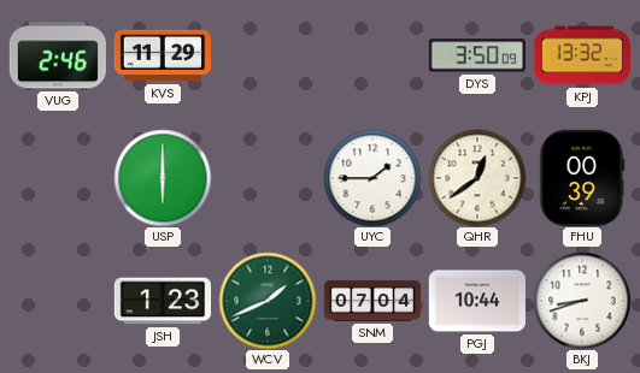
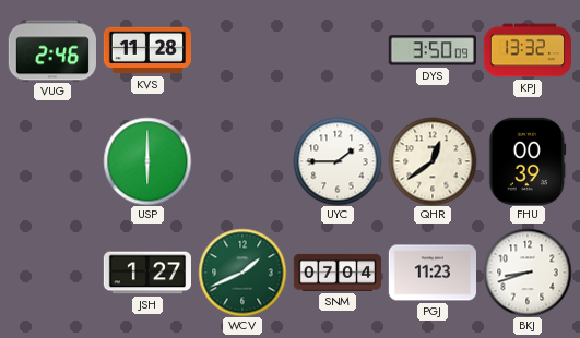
KVS: 11:29 -> 11:28
JSH: 1:23 -> 1:27
PGJ: 10:44 -> 11:23
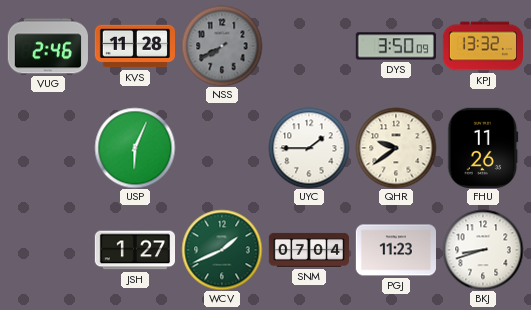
NSS: none -> 7:40
USP: 6:00 -> 6:04
QHR: 12:39 -> 9:39
FHU: 00:39 -> 11:26
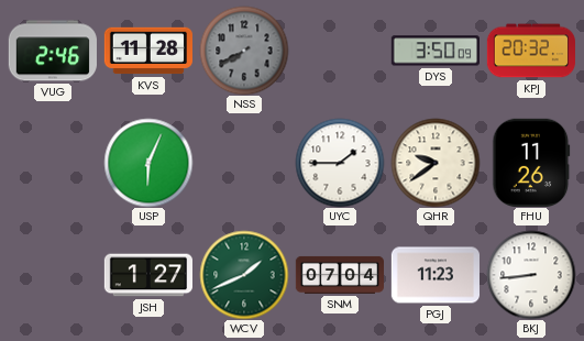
KPJ: 13:32 -> 20:32
BKJ: 8:42 -> 8:44
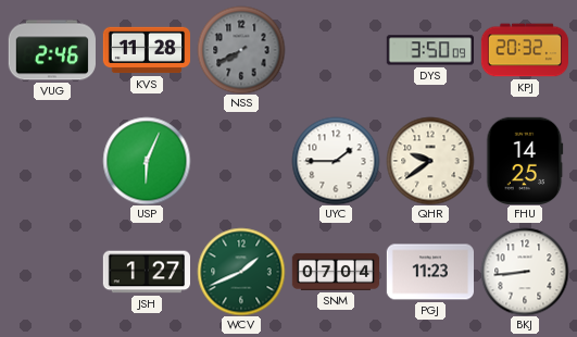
FHU: 11:26 -> 14:25
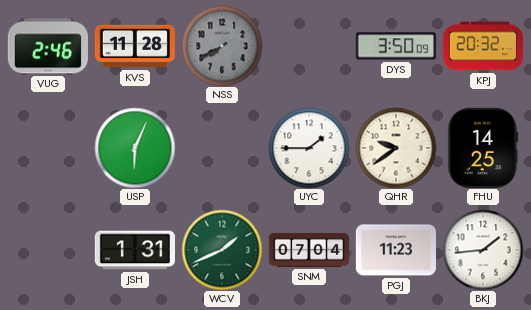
JSH: 1:27 -> 1:31
BKJ: 8:44 -> 1:44
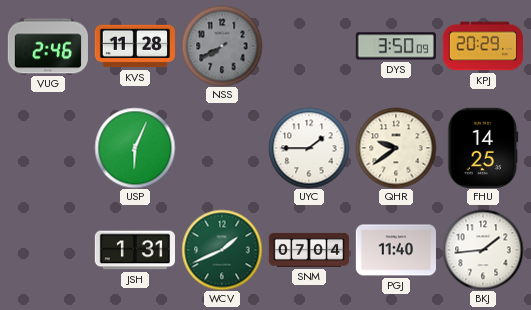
KPJ: 20:32 -> 20:29
PGJ: 11:23 -> 11:40
